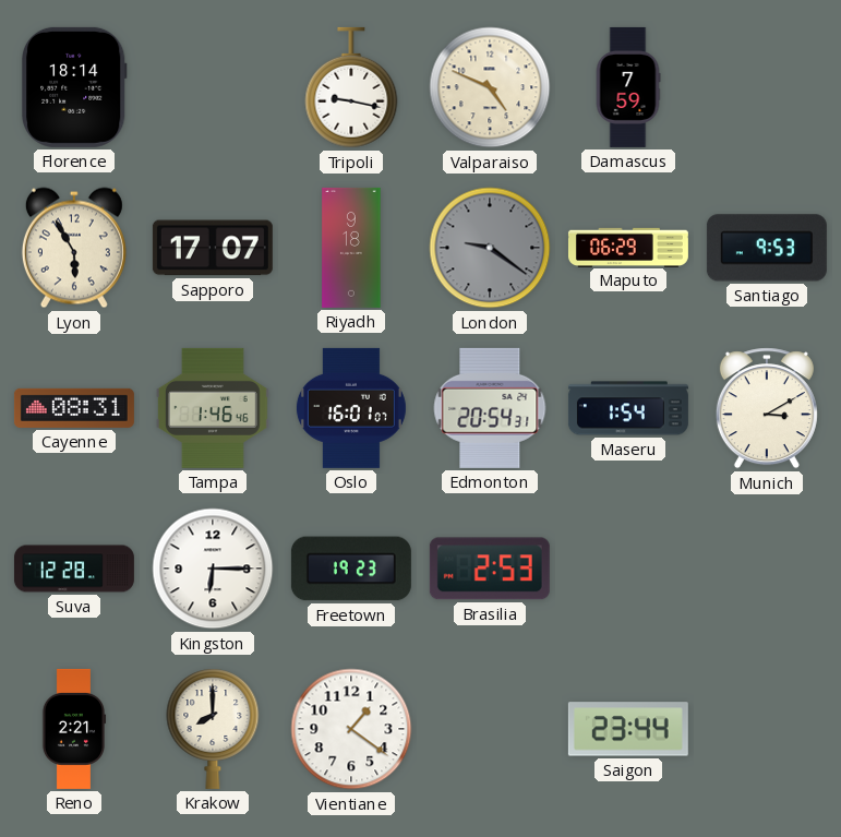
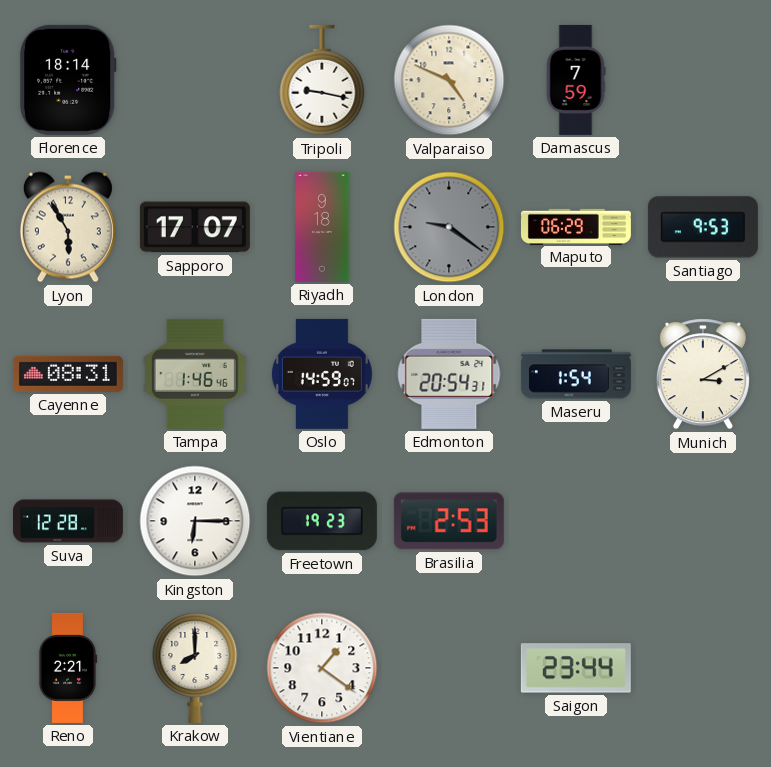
Oslo: 16:01 -> 14:59
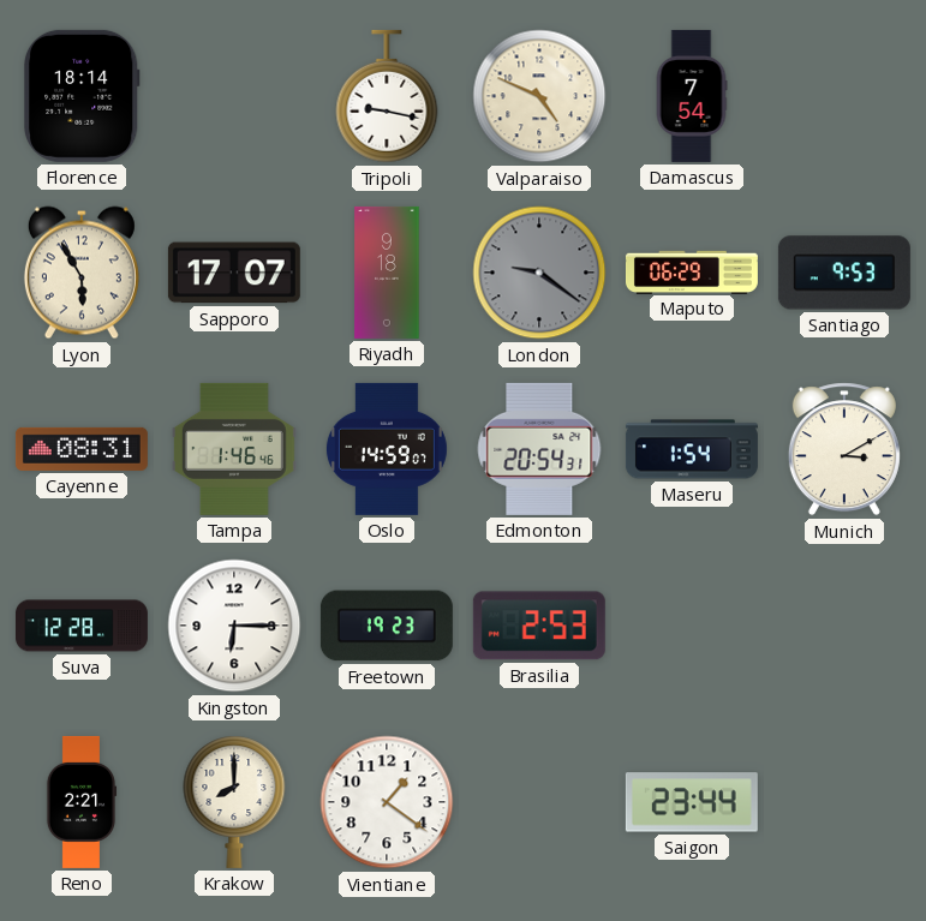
Damascus: 7:59 -> 7:54
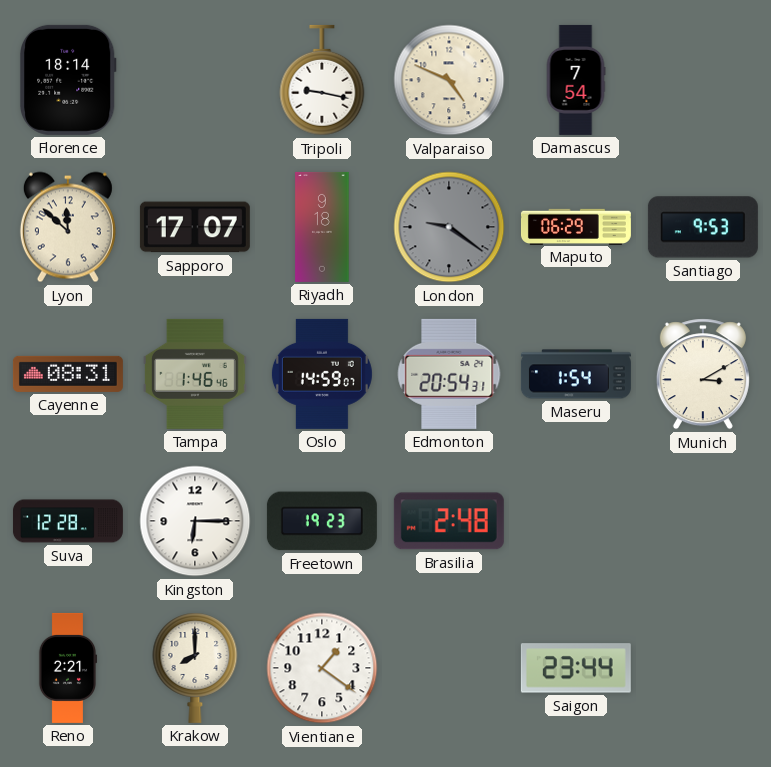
Lyon: 5:55 -> 11:52
Brasilia: 2:53 -> 2:48
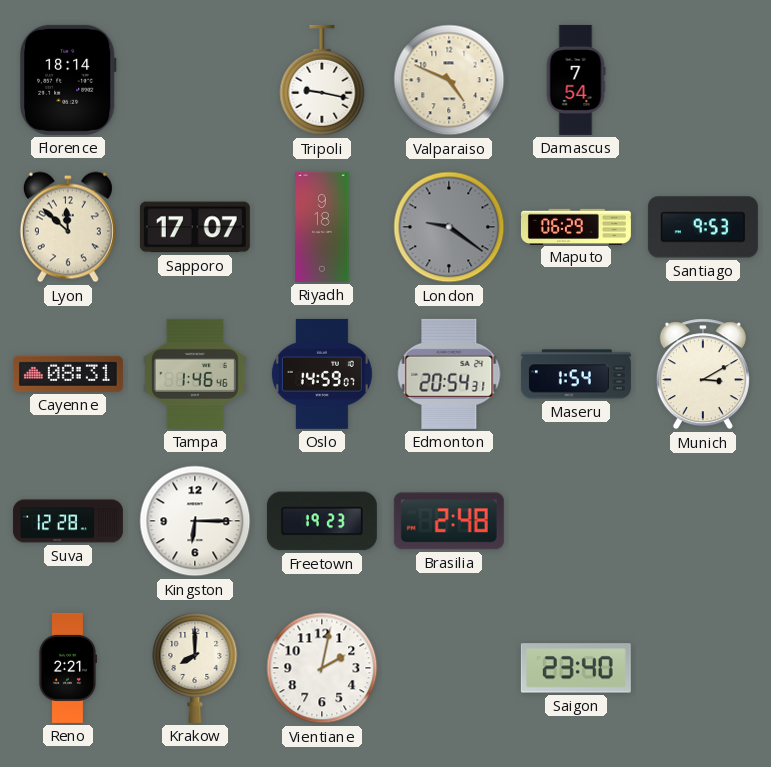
Vientiane: 1:21 -> 2:02
Saigon: 23:44 -> 23:40
